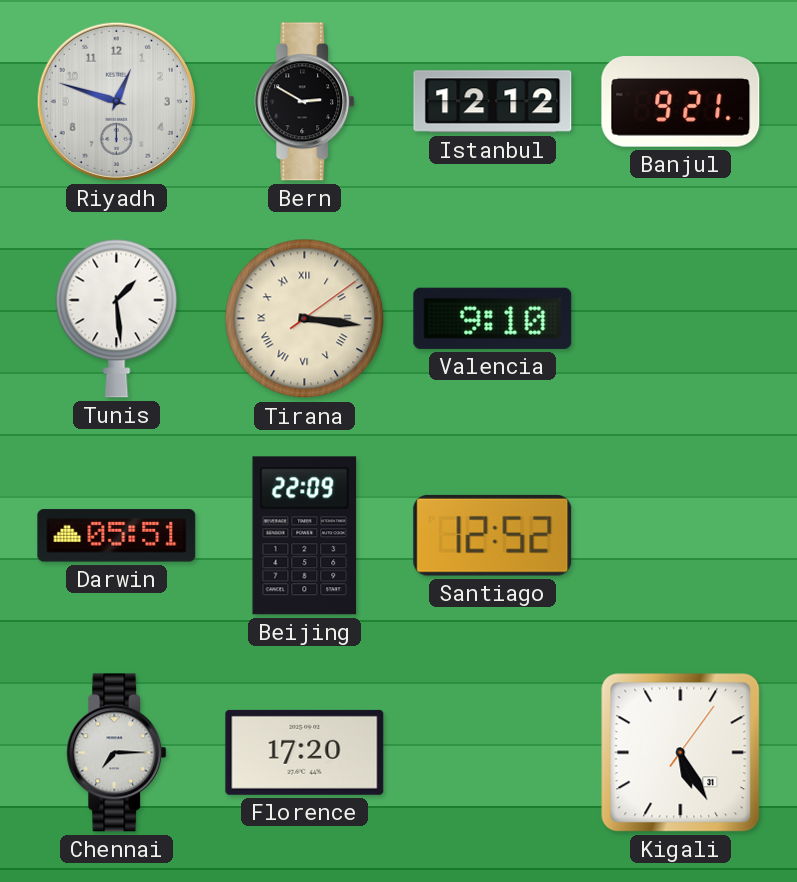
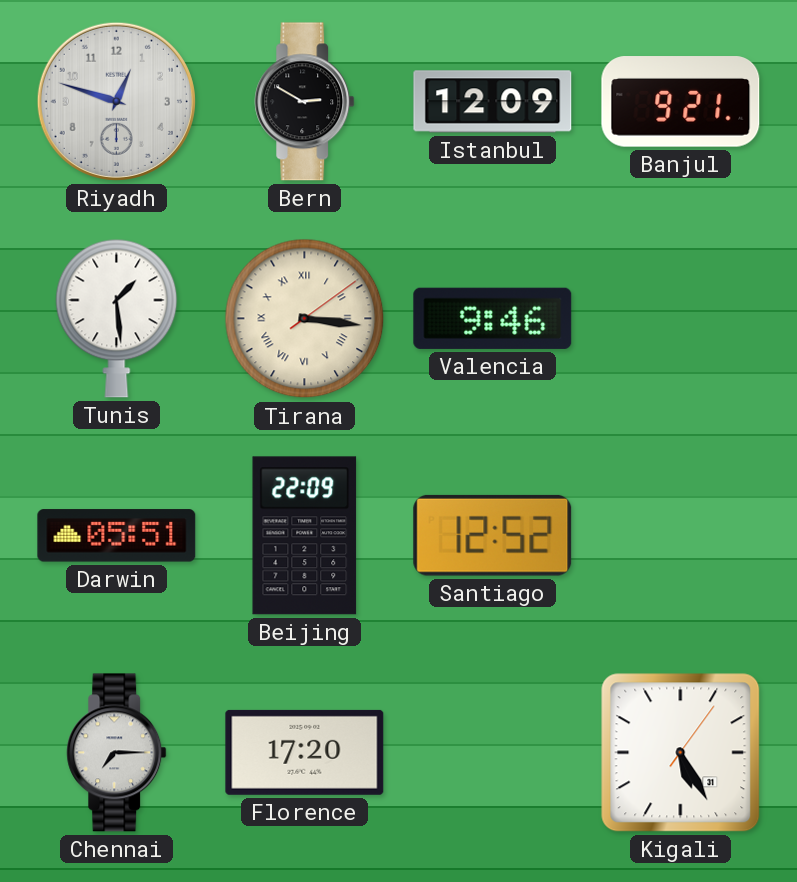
Istanbul: 12:12 -> 12:09
Valencia: 9:10 -> 9:46
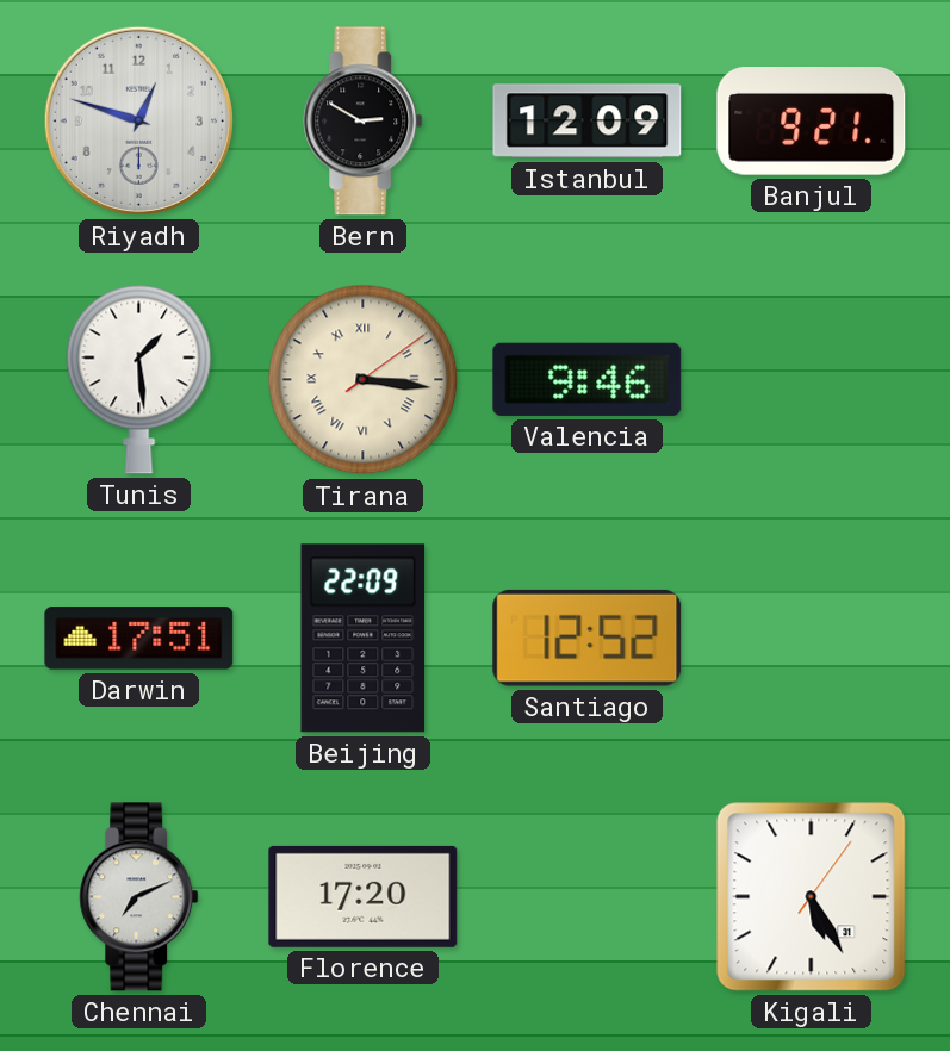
Darwin: 05:51 -> 17:51
Chennai: 7:15 -> 7:11
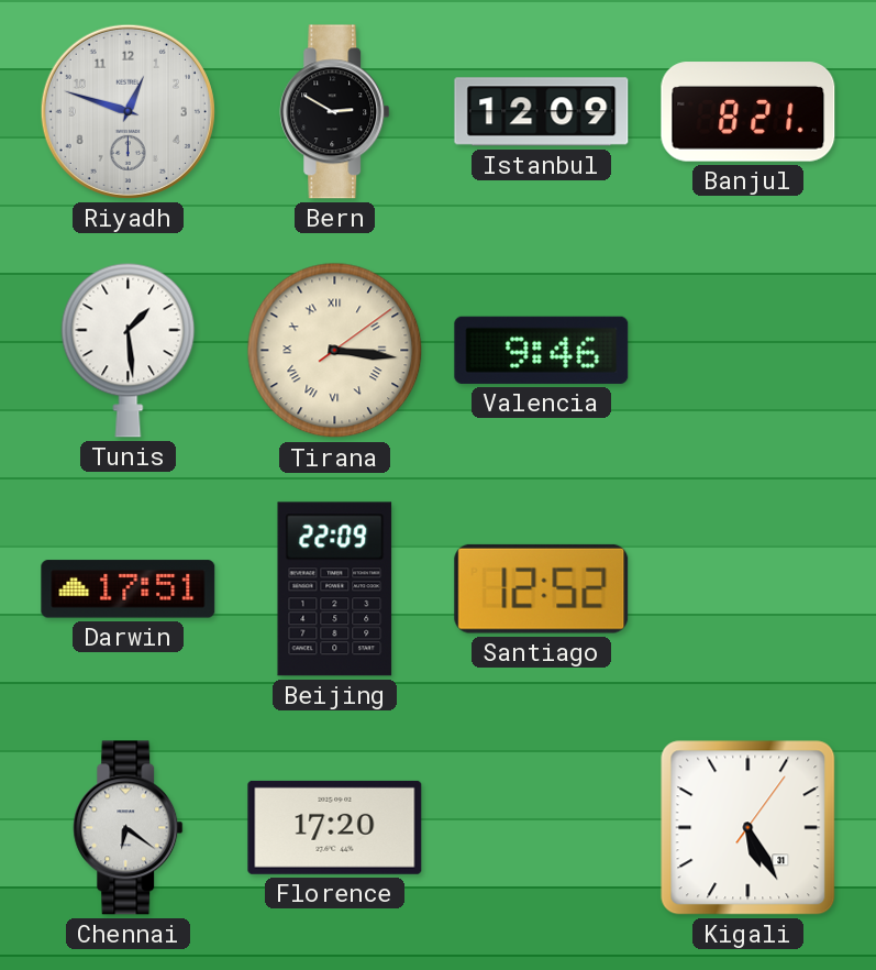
Banjul: 9:21 -> 8:21
Chennai: 7:11 -> 6:21
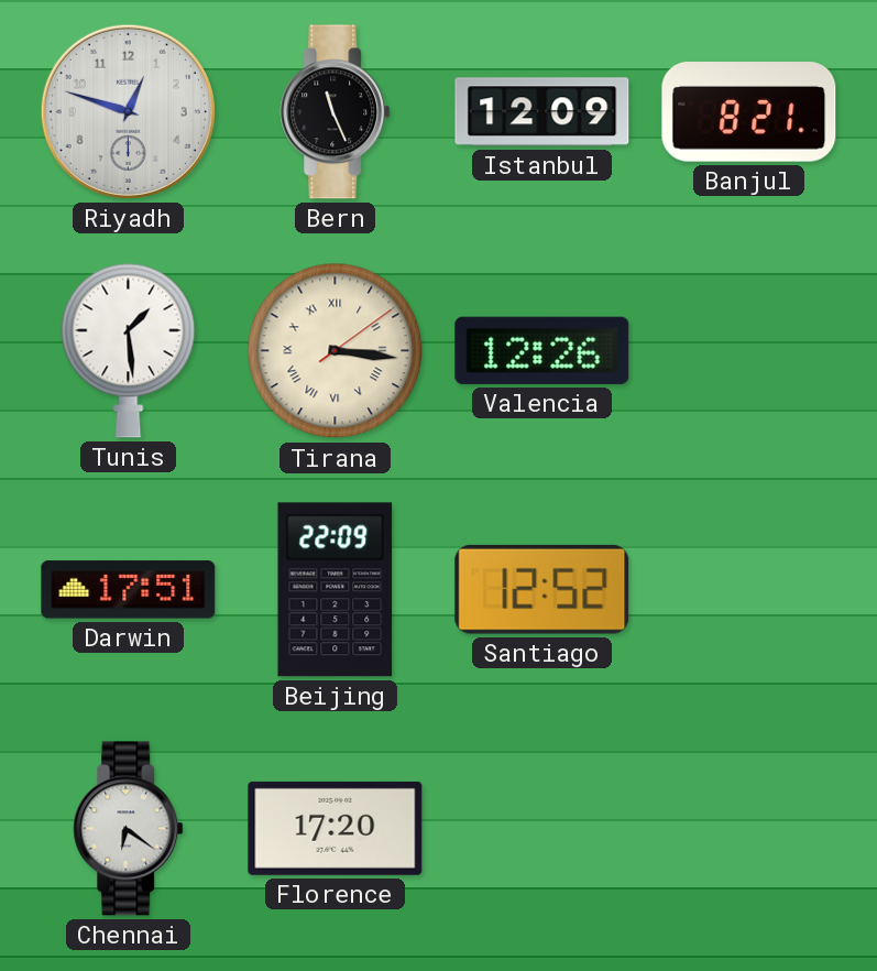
Bern: 2:50 -> 11:26
Valencia: 9:46 -> 12:26
Kigali: 5:25 -> none
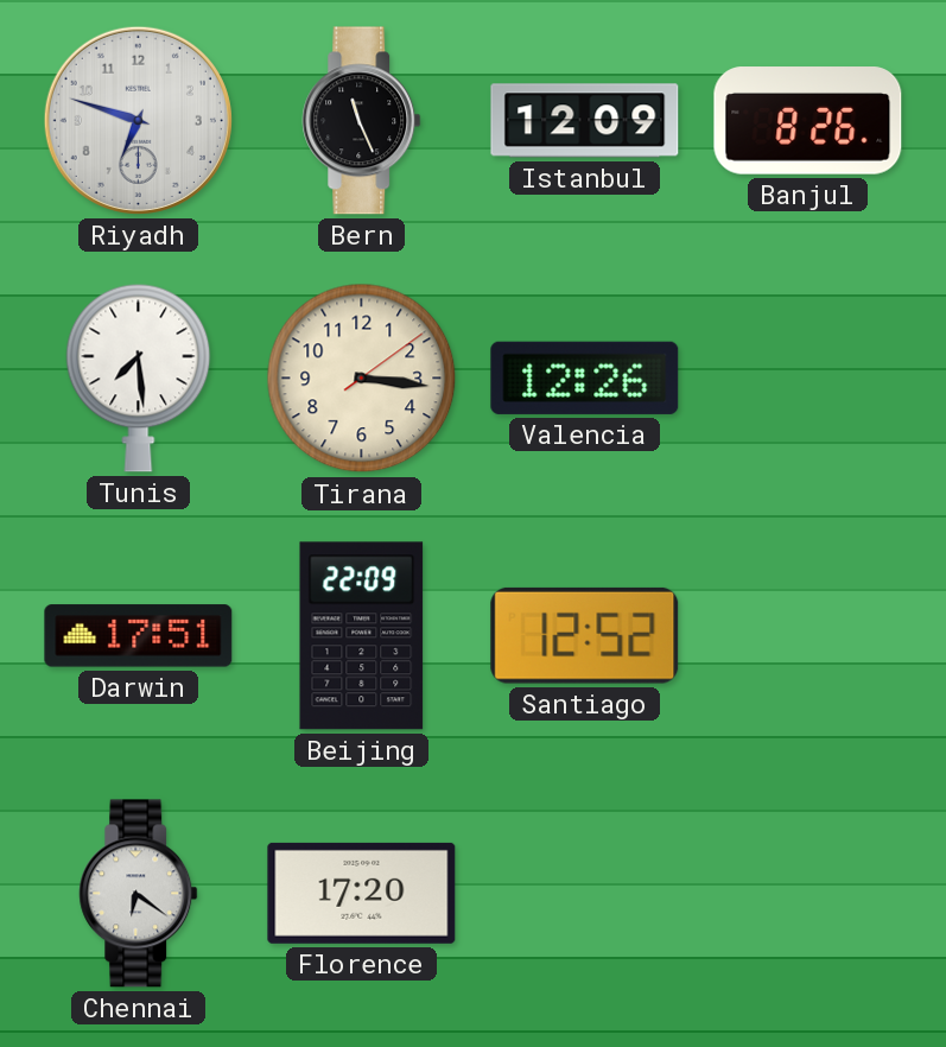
Riyadh: 12:48 -> 6:48
Banjul: 8:21 -> 8:26
Tunis: 1:29 -> 7:29
Tirana numerals: Roman -> Arabic
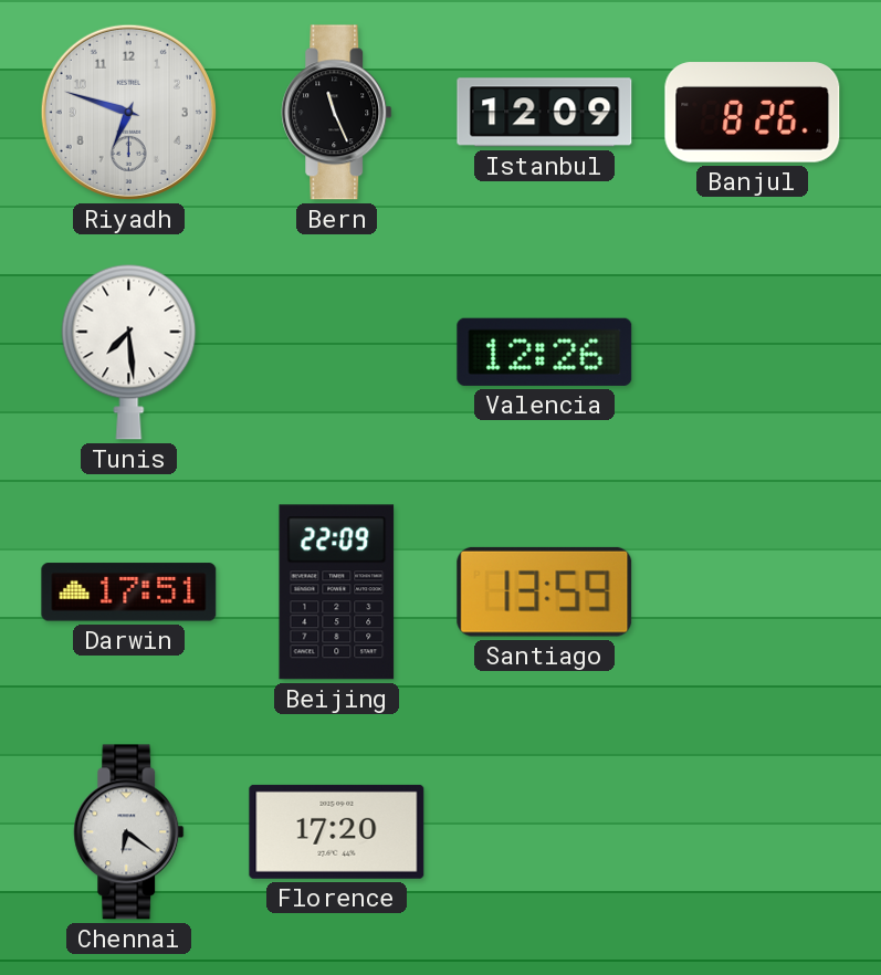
Tirana: 3:16 -> none
Santiago: 12:52 -> 13:59
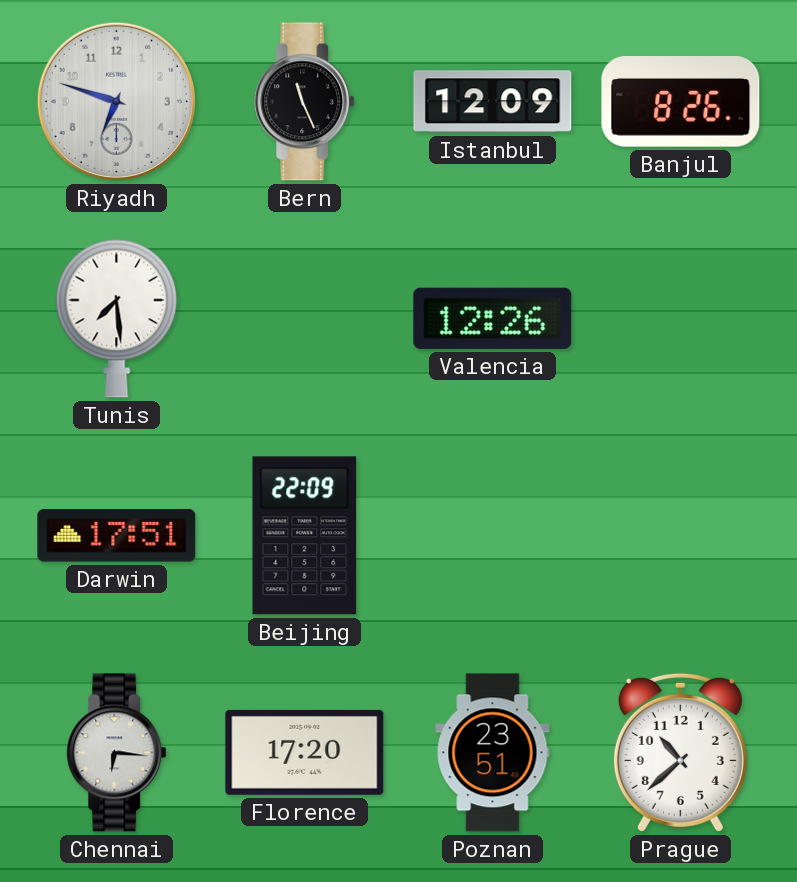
Santiago: 13:59 -> none
Chennai: 6:21 -> 6:16
Poznan: none -> 23:51
Prague: none -> 10:38
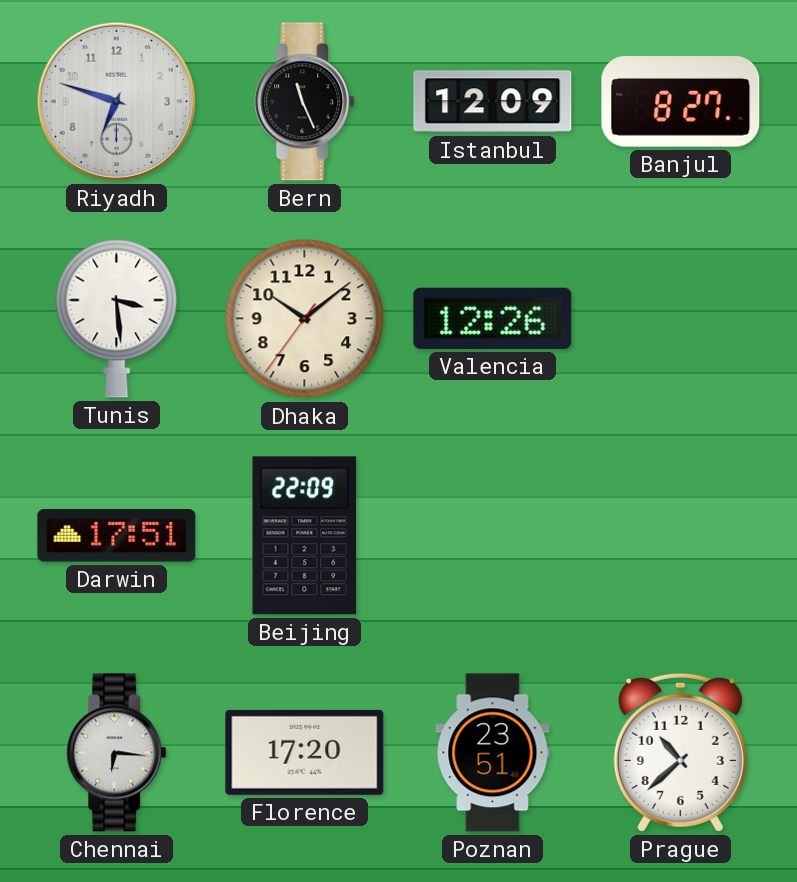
Banjul: 8:26 -> 8:27
Tunis: 7:29 -> 3:29
Dhaka: none -> 10:08
